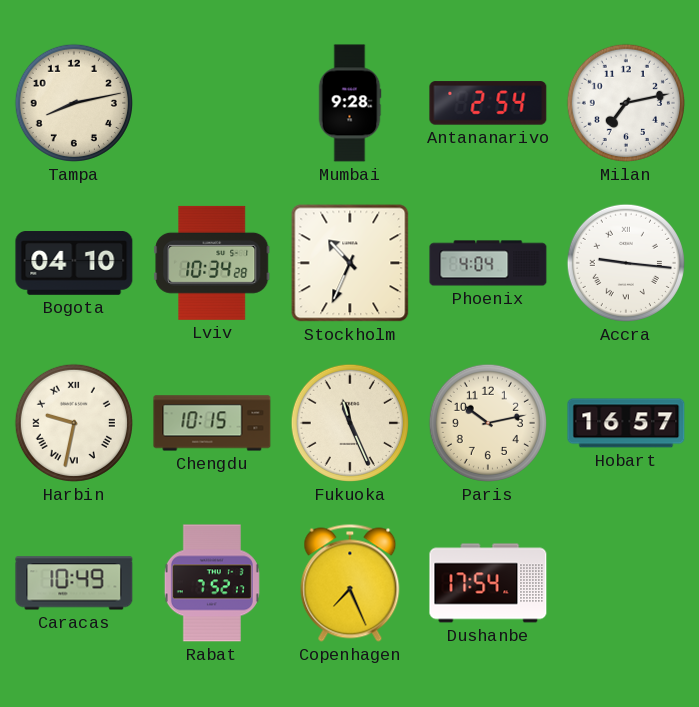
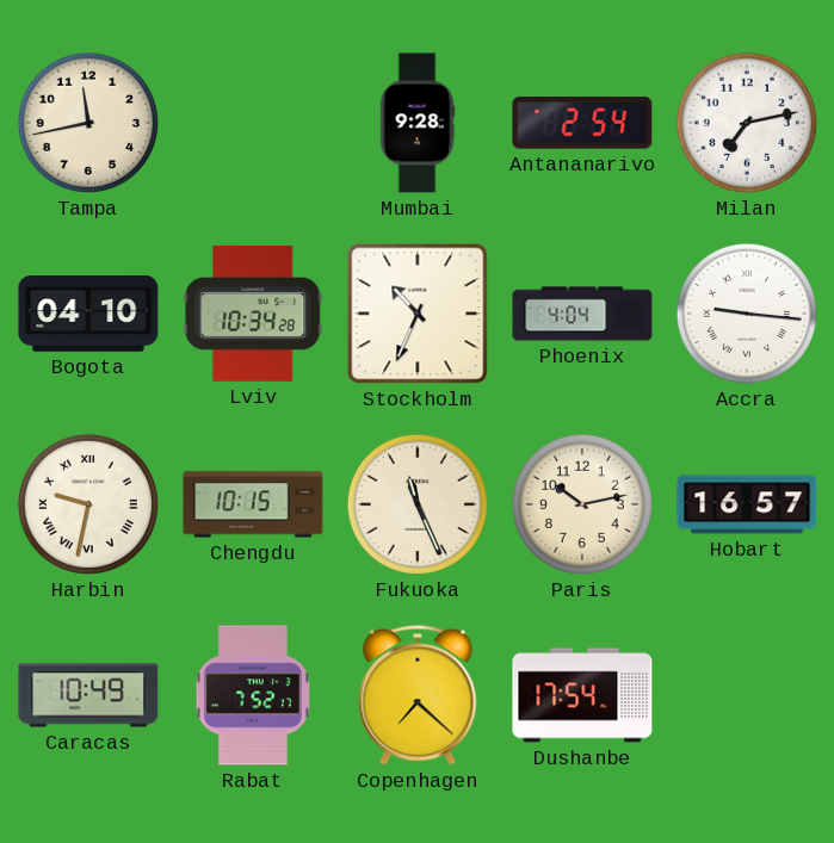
Tampa: 8:13 -> 11:43
Copenhagen: 7:26 -> 7:22
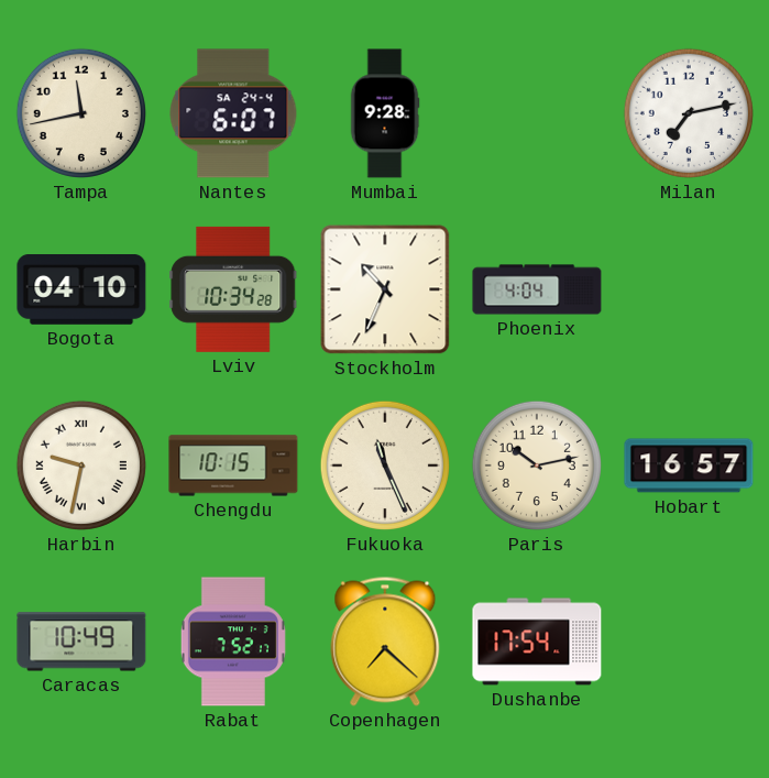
Nantes: none -> 6:07
Antananarivo: 2:54 -> none
Accra: 9:16 -> none
